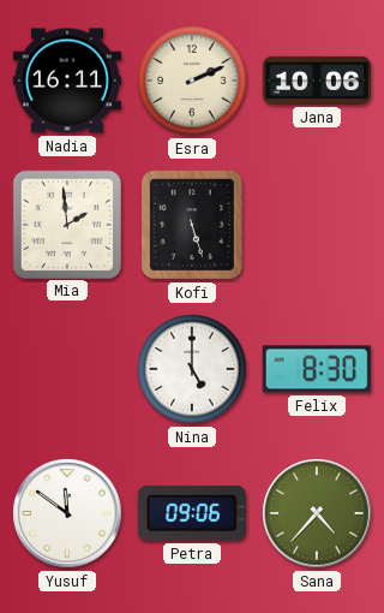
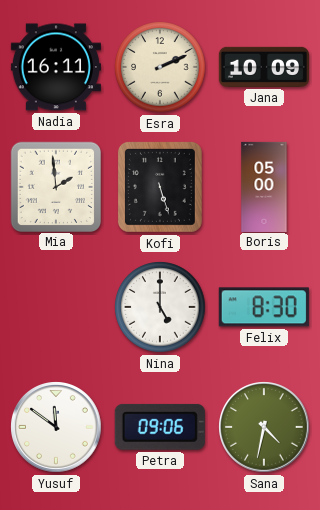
Jana: 10:06 -> 10:09
Boris: none -> 05:00
Sana: 4:37 -> 4:32
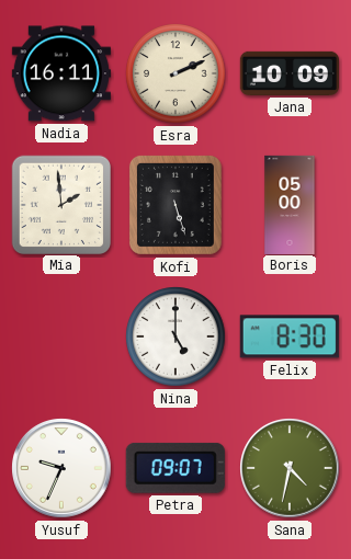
Yusuf: 11:51 -> 9:34
Petra: 09:06 -> 09:07
